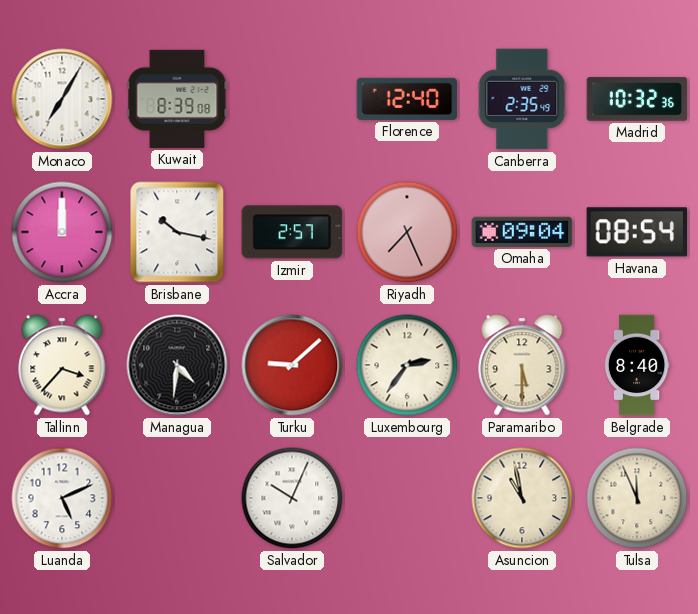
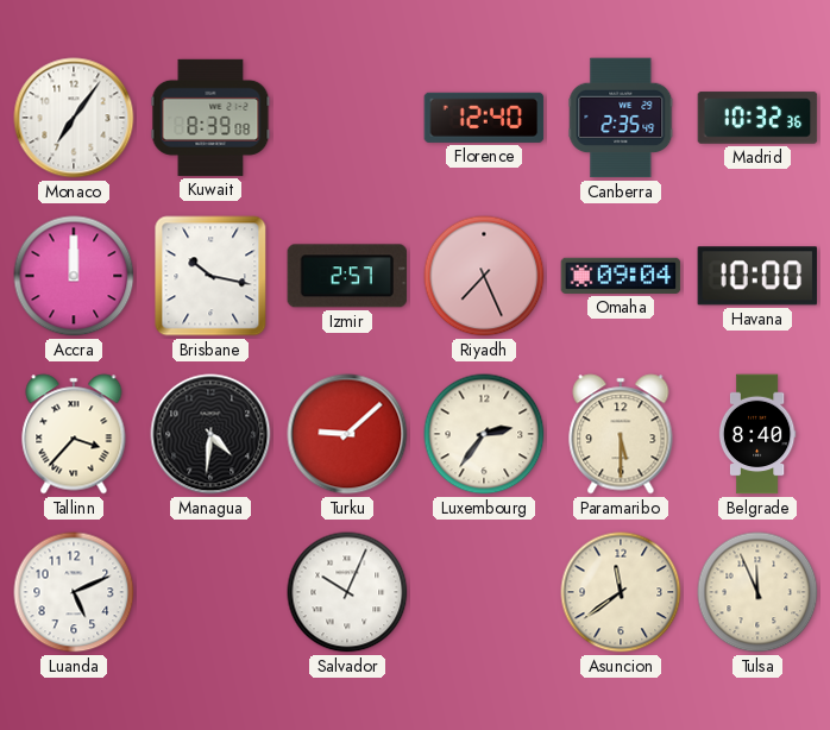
Monaco: 7:05 -> 7:06
Havana: 08:54 -> 10:00
Asuncion: 10:58 -> 11:39
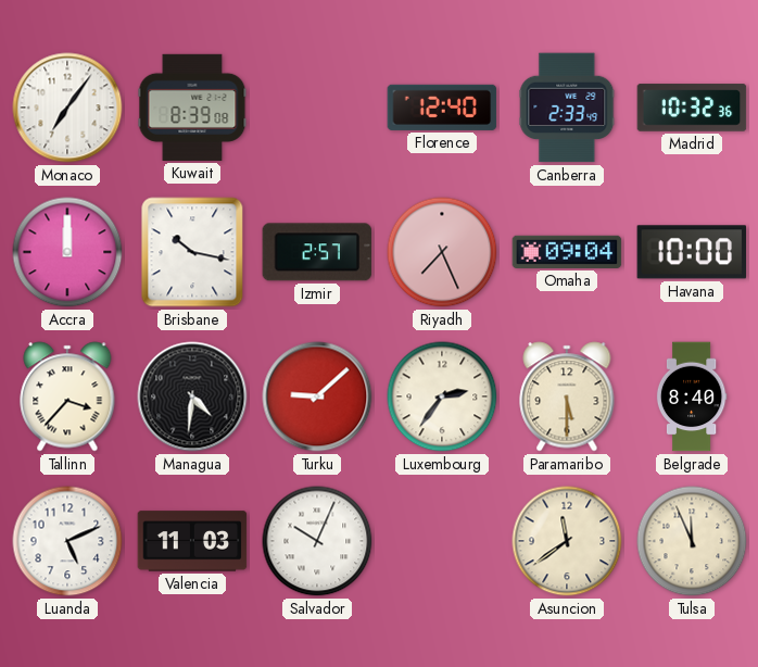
Canberra: 2:35 -> 2:33
Valencia: none -> 11:03
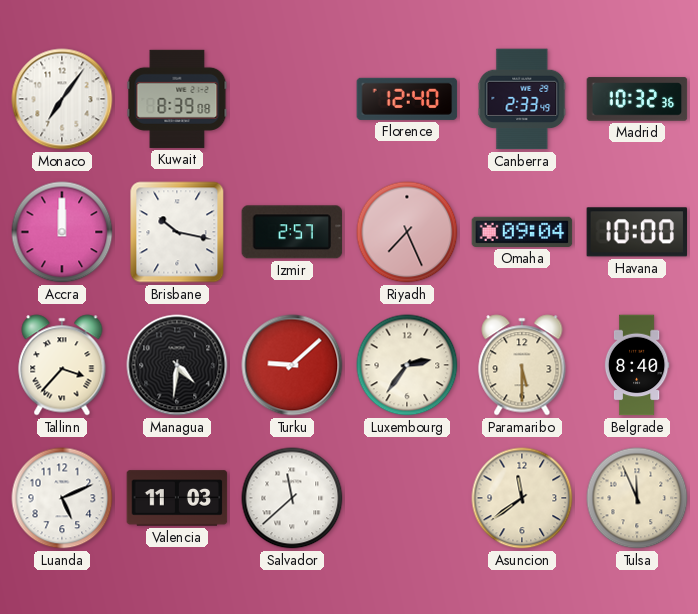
Salvador: 10:04 -> 11:38
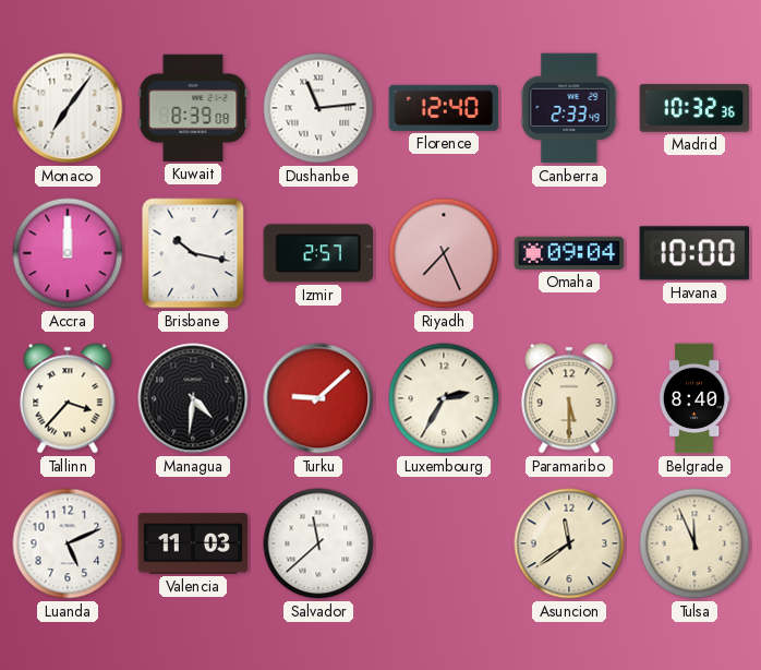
Dushanbe: none -> 11:14
Luxembourg: 2:36 -> 2:35
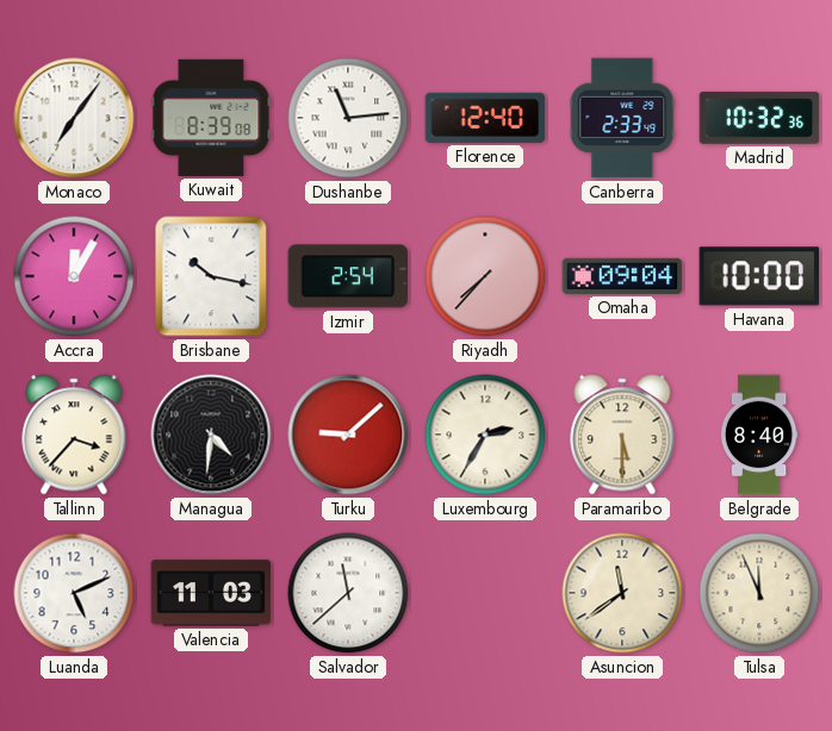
Accra: 12:00 -> 12:05
Izmir: 2:57 -> 2:54
Riyadh: 7:26 -> 7:37
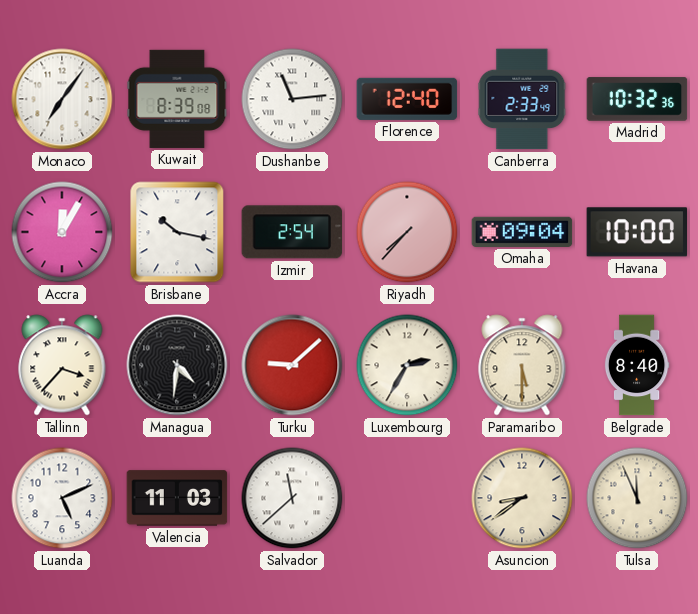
Asuncion: 11:39 -> 8:39
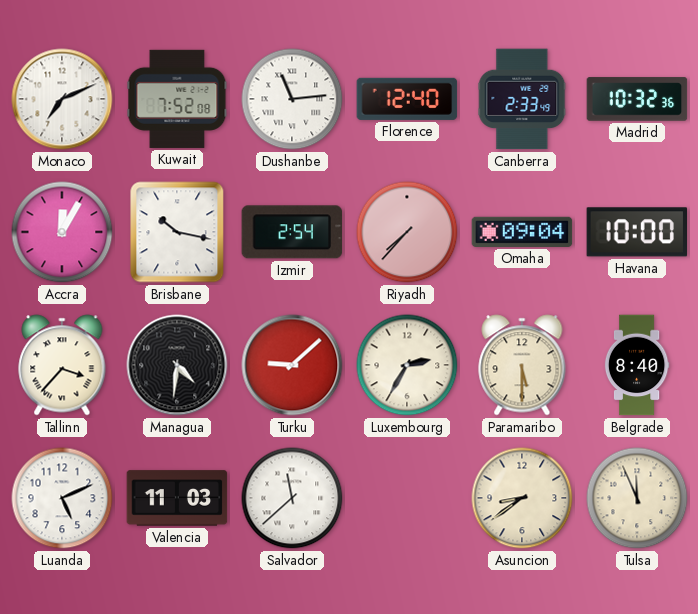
Monaco: 7:06 -> 7:11
Kuwait: 8:39 -> 7:52
